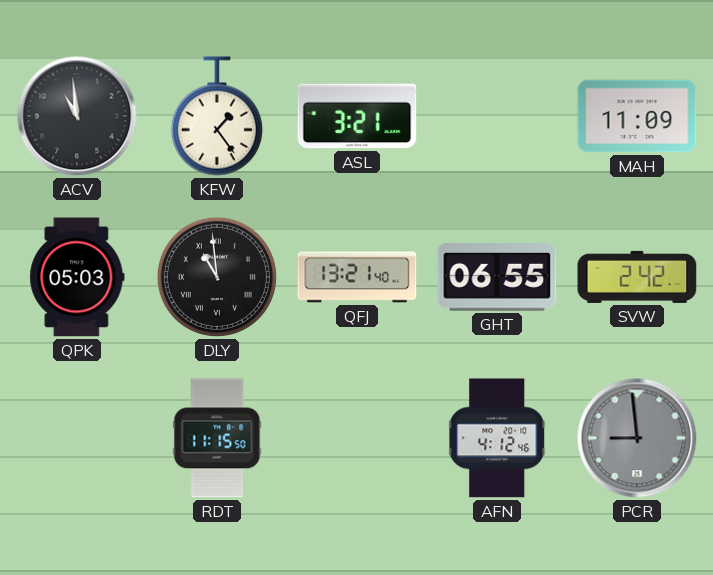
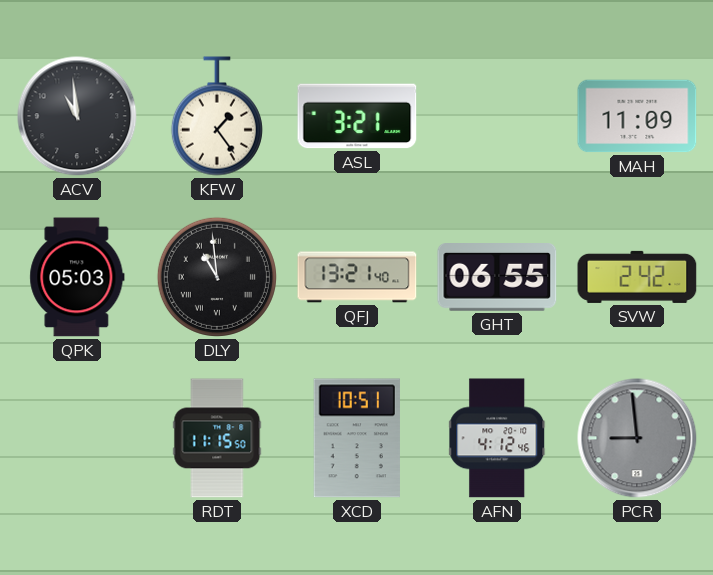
XCD: none -> 10:51
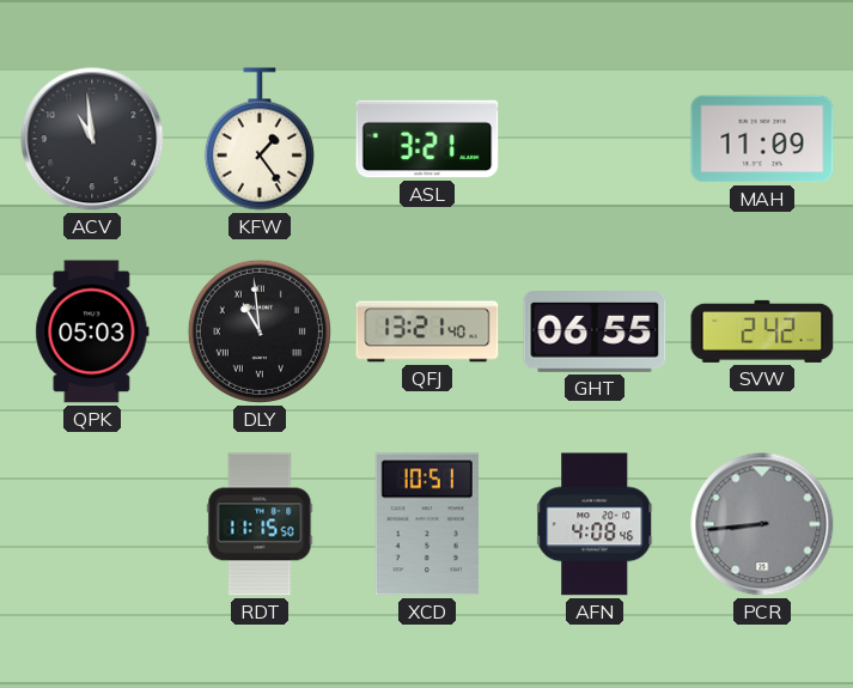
AFN: 4:12 -> 4:08
PCR: 8:59 -> 8:44
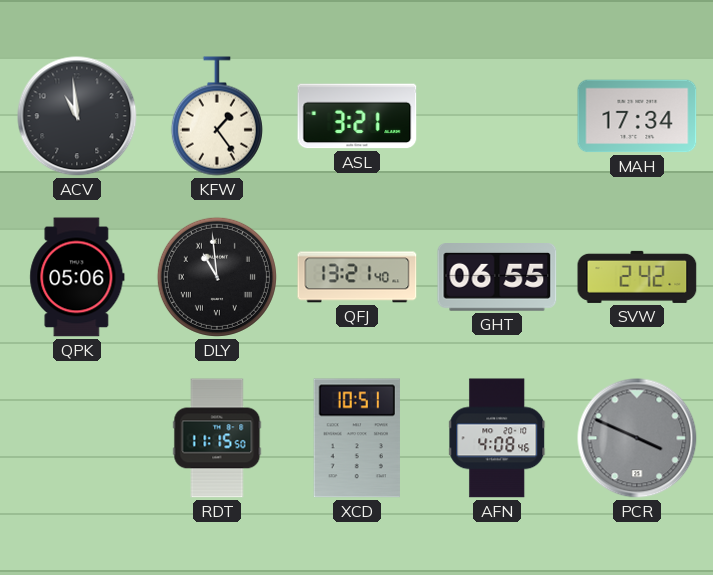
MAH: 11:09 -> 17:34
QPK: 05:03 -> 05:06
PCR: 8:44 -> 3:49
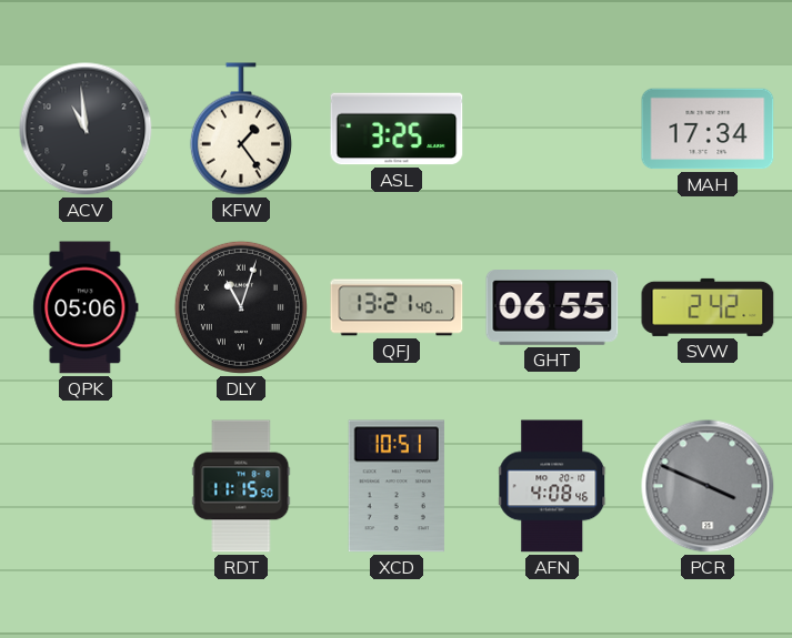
ASL: 3:21 -> 3:25
DLY: 10:59 -> 11:03
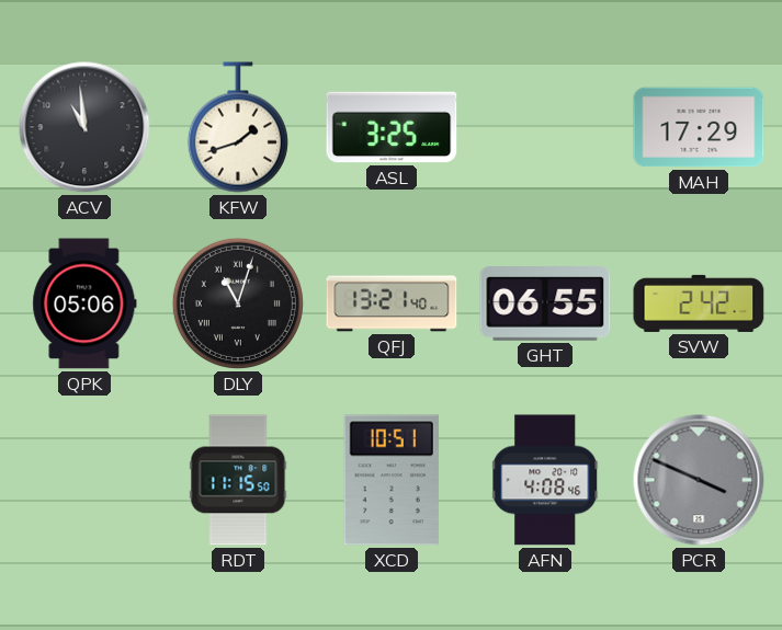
KFW: 1:24 -> 1:42
MAH: 17:34 -> 17:29
